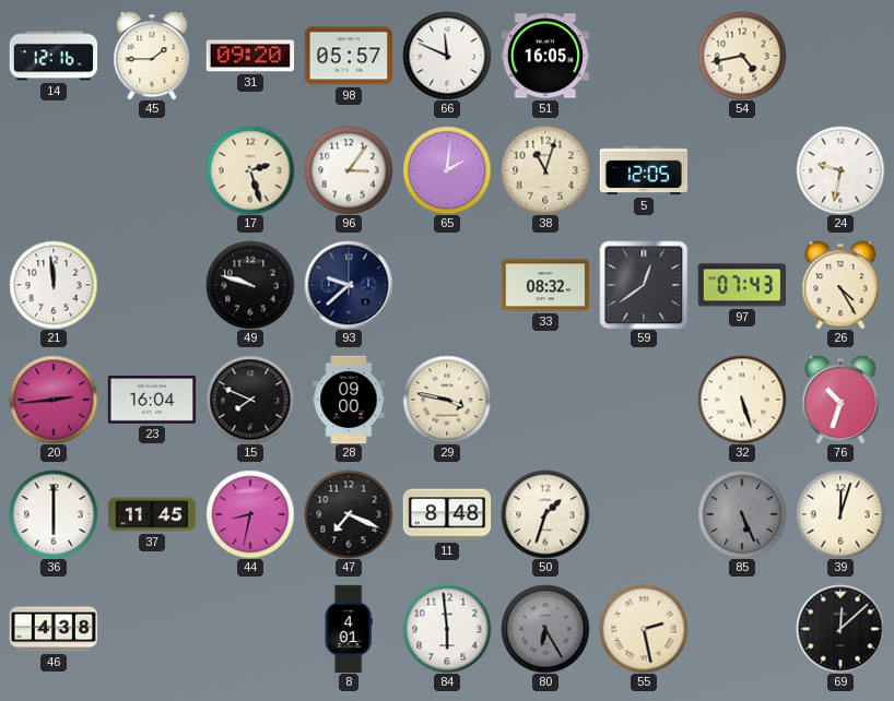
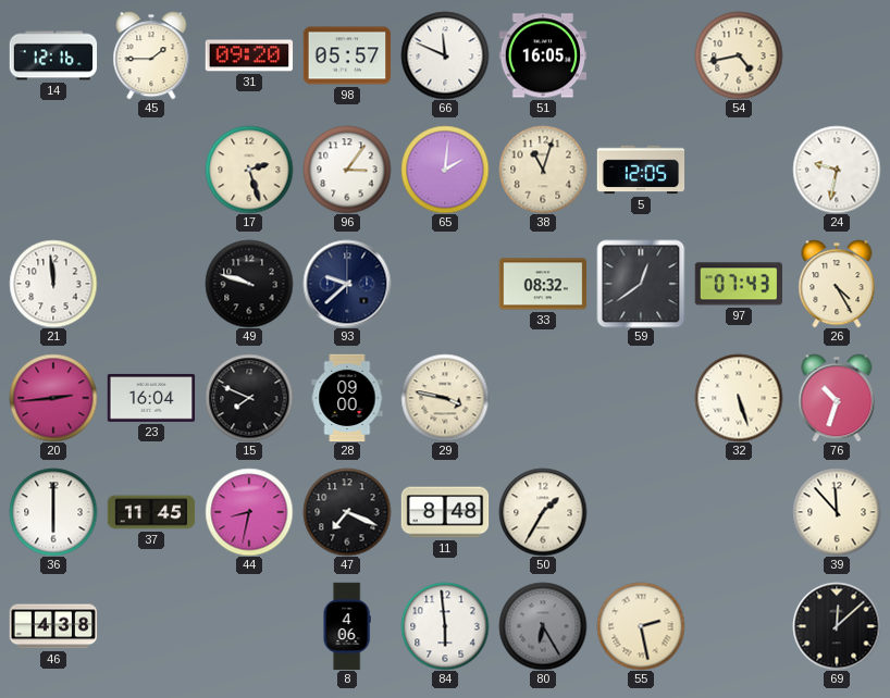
50: 1:33 -> 1:35
85: 5:26 -> none
39: 12:03 -> 11:53
8: 4:01 -> 4:06
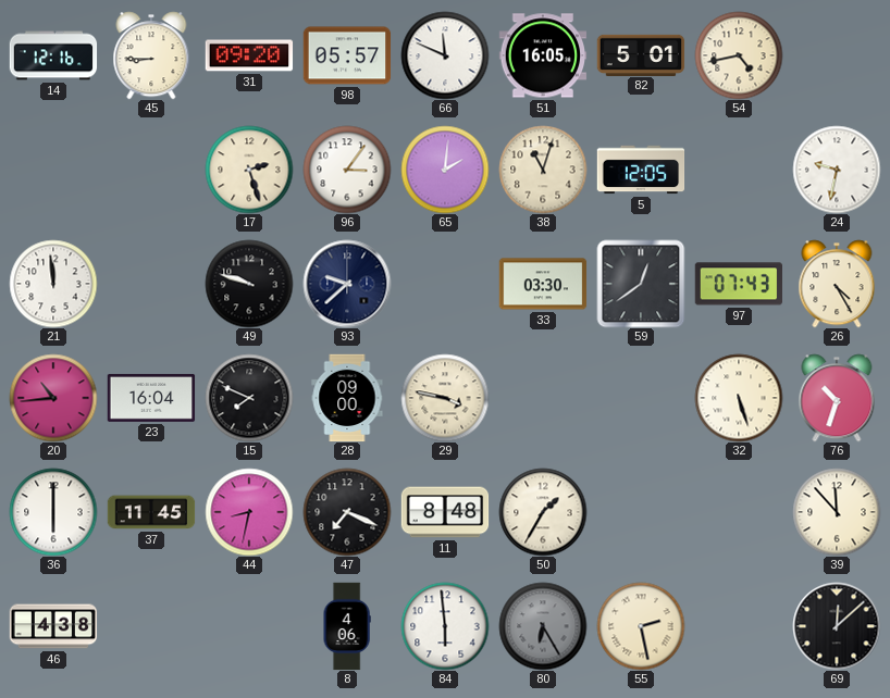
45: 1:45 -> 8:45
82: none -> 5:01
33: 08:32 -> 03:30
20: 2:44 -> 10:44
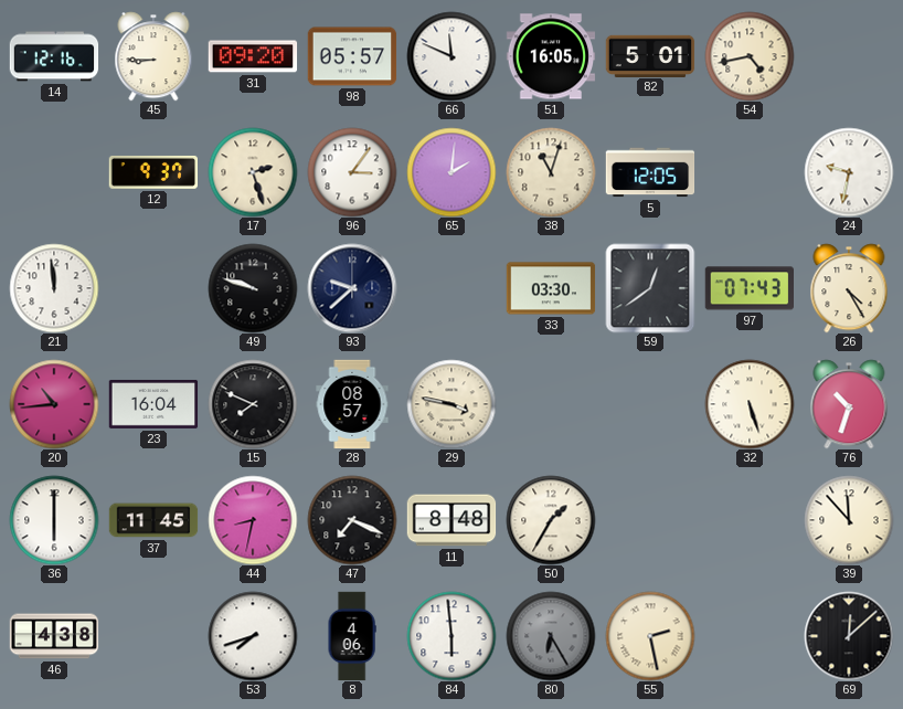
12: none -> 9:37
28: 09:00 -> 08:57
53: none -> 7:42
